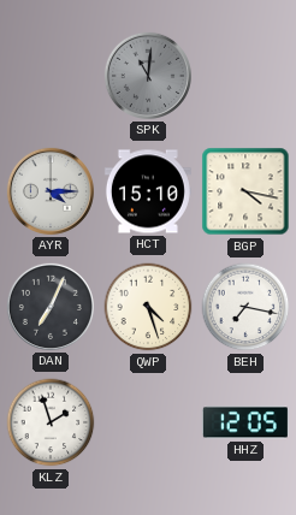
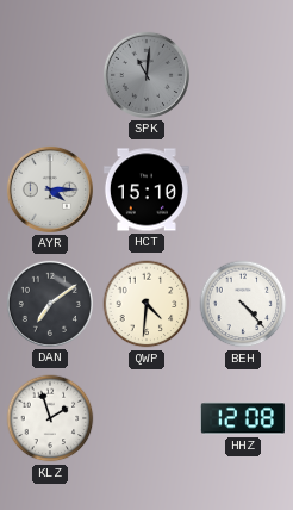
BGP: 4:17 -> none
DAN: 7:04 -> 7:09
QWP: 4:27 -> 4:31
BEH: 7:17 -> 4:23
HHZ: 12:05 -> 12:08
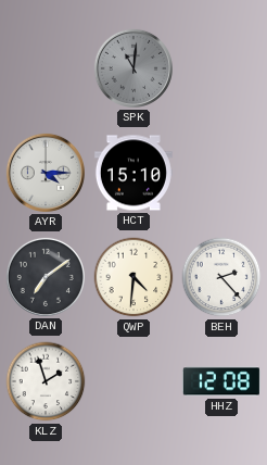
BEH: 4:23 -> 2:23
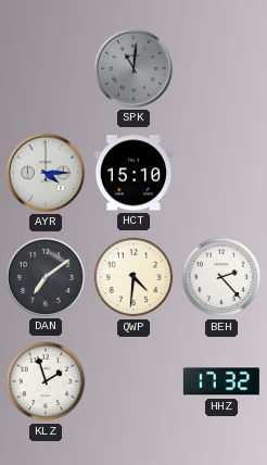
HHZ: 12:08 -> 17:32
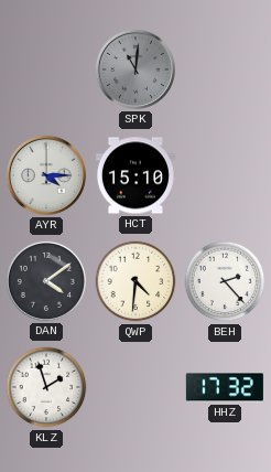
DAN: 7:09 -> 4:09
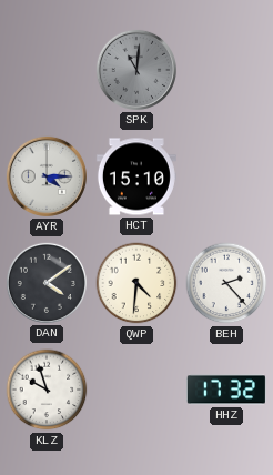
KLZ: 1:57 -> 9:57
